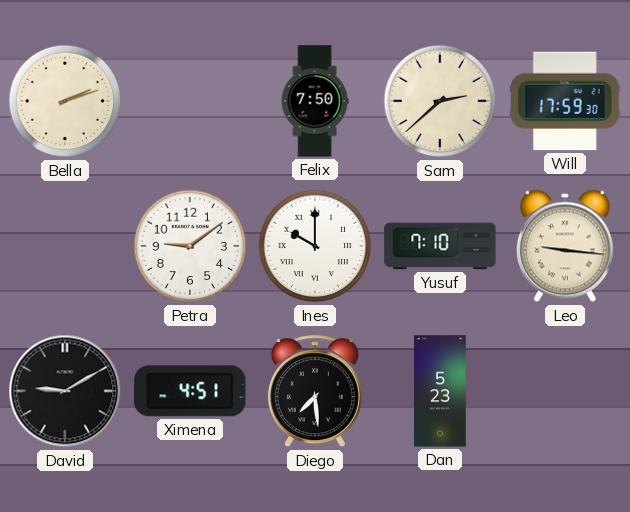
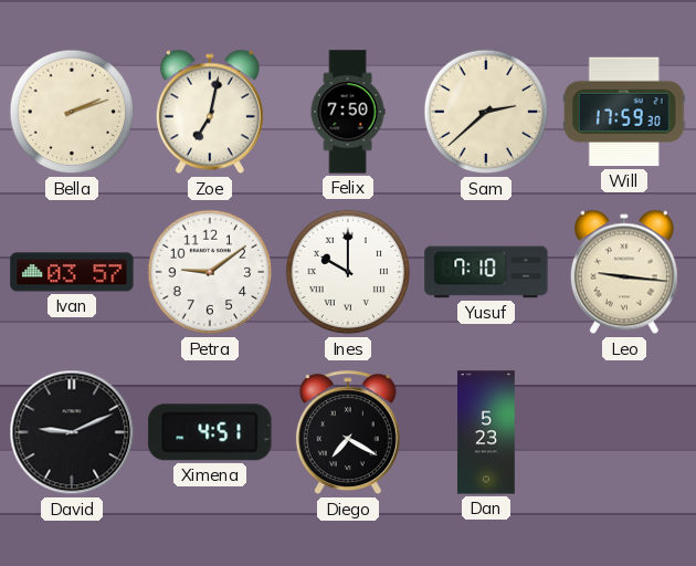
Zoe: none -> 7:02
Ivan: none -> 03:57
David: 9:10 -> 9:11
Diego: 7:29 -> 7:20
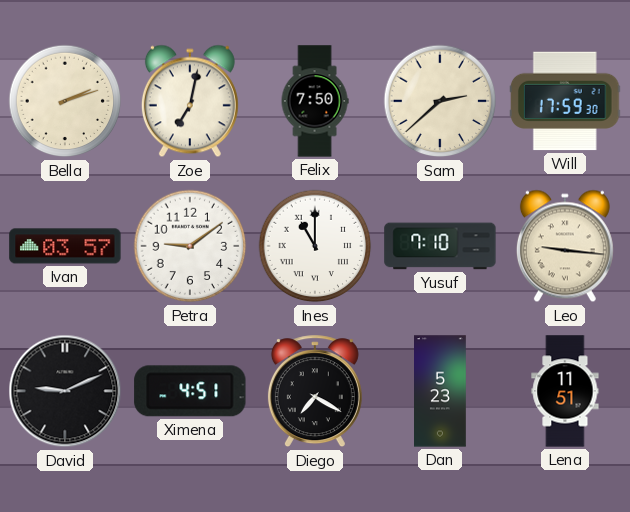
Ines: 10:00 -> 11:00
Lena: none -> 11:51
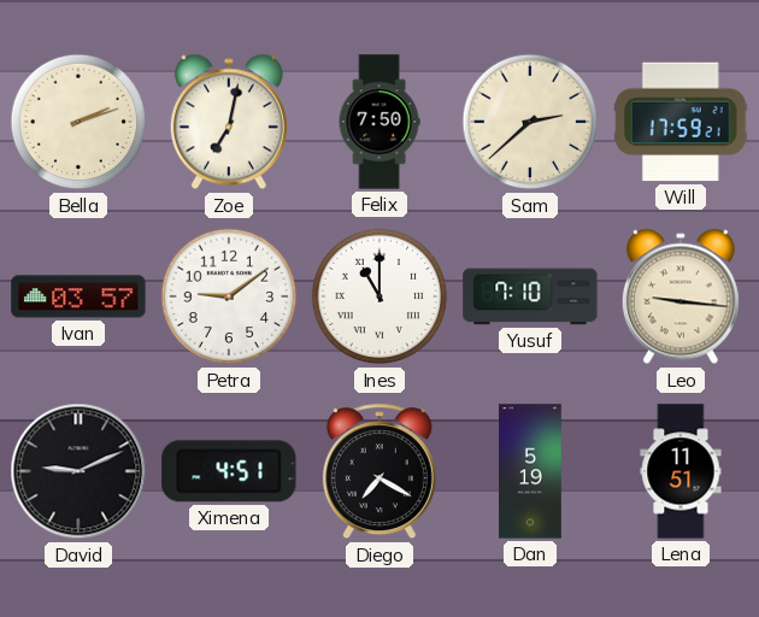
Will: 17:59:30 -> 17:59:21
Dan: 5:23 -> 5:19
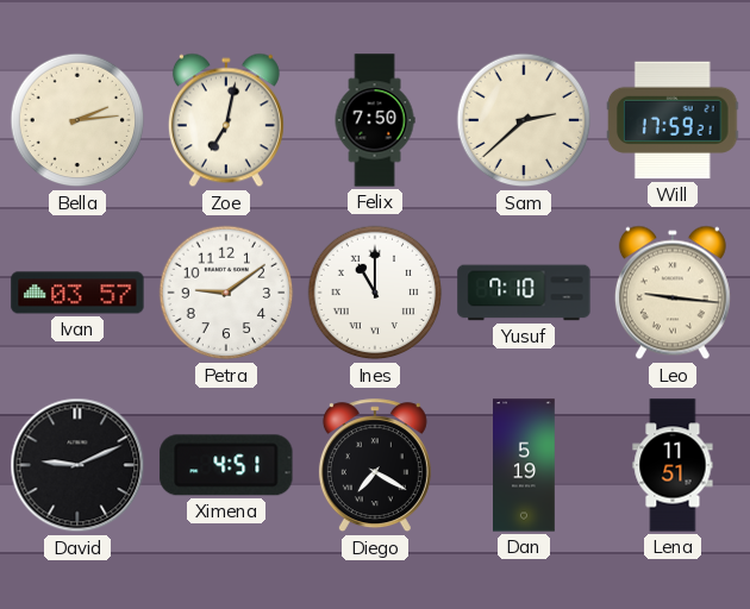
Bella: 2:12 -> 2:14
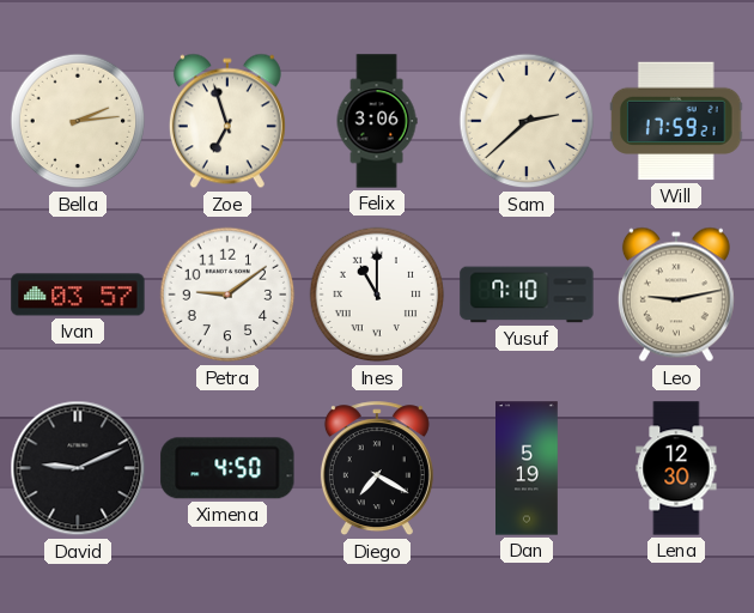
Zoe: 7:02 -> 6:57
Felix: 7:50 -> 3:06
Leo: 9:16 -> 9:13
Ximena: 4:51 -> 4:50
Lena: 11:51 -> 12:30
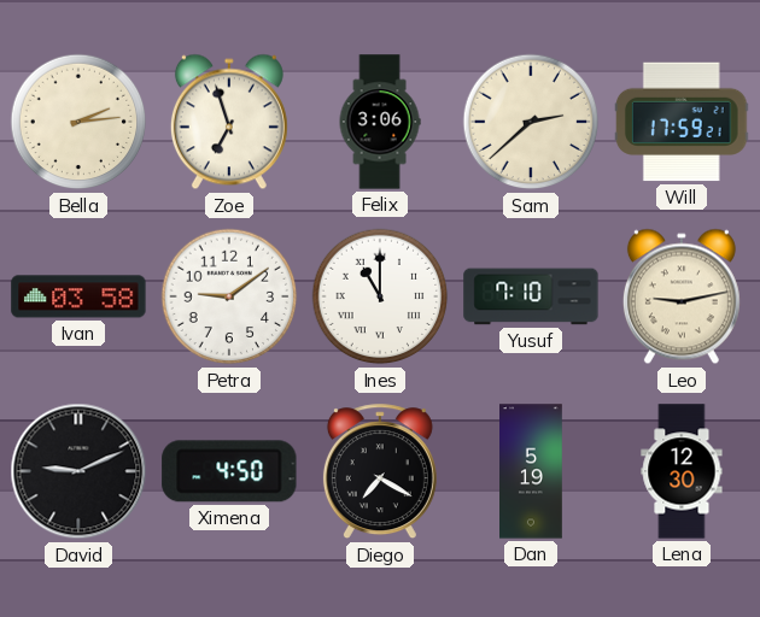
Ivan: 03:57 -> 03:58
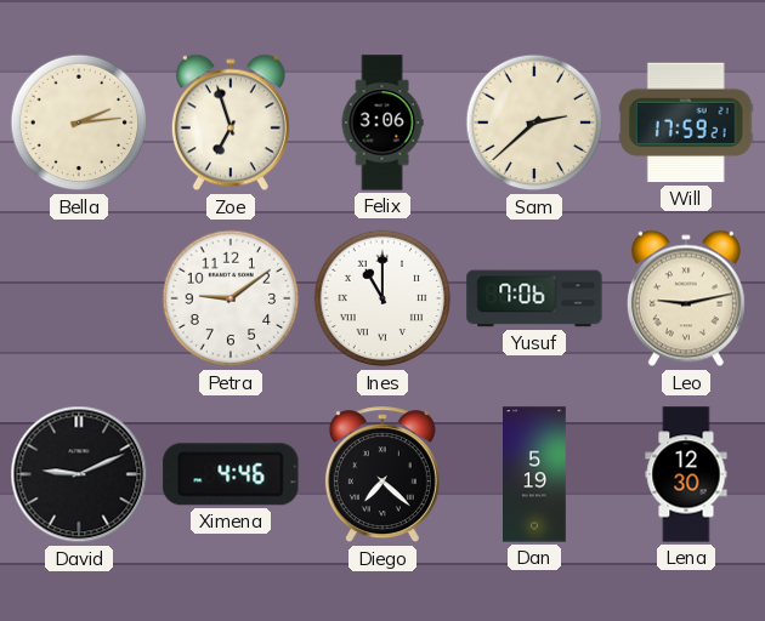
Ivan: 03:58 -> none
Yusuf: 7:10 -> 7:06
Ximena: 4:50 -> 4:46
Diego: 7:20 -> 7:22
